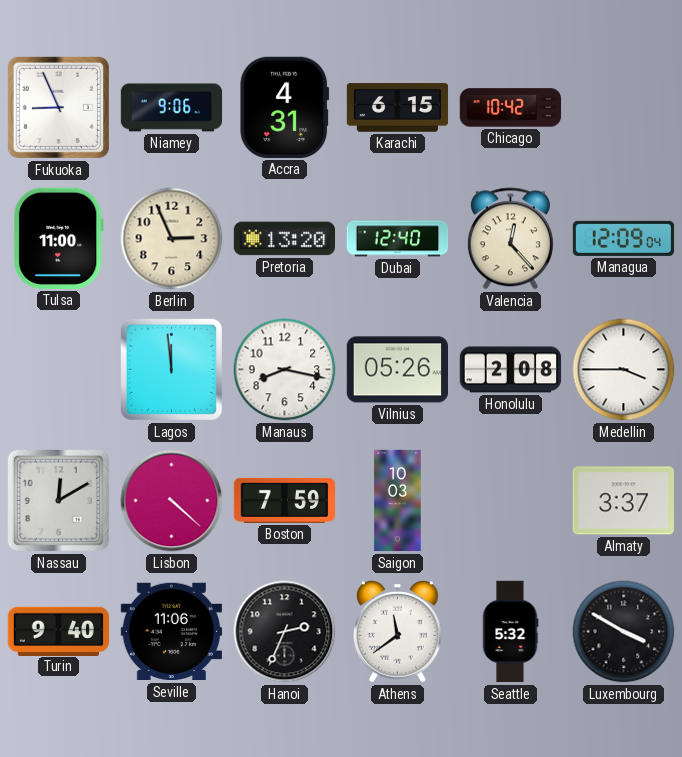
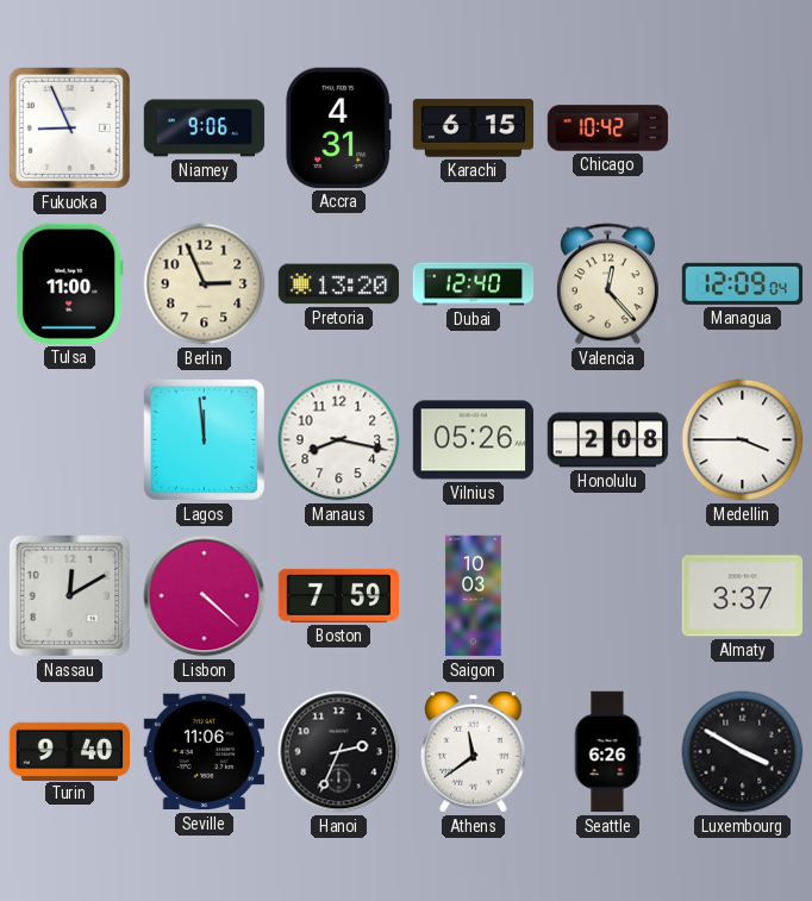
Seattle: 5:32 -> 6:26
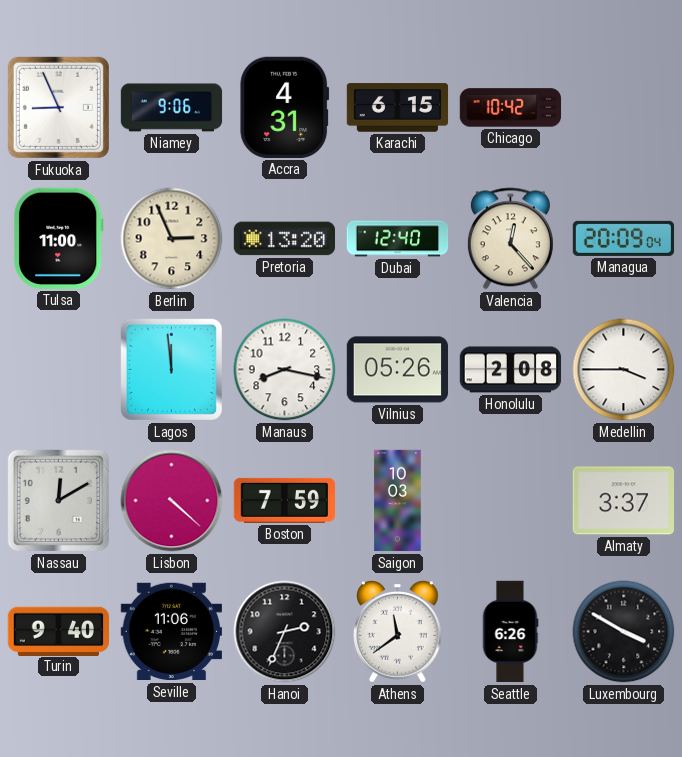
Managua: 12:09 -> 20:09
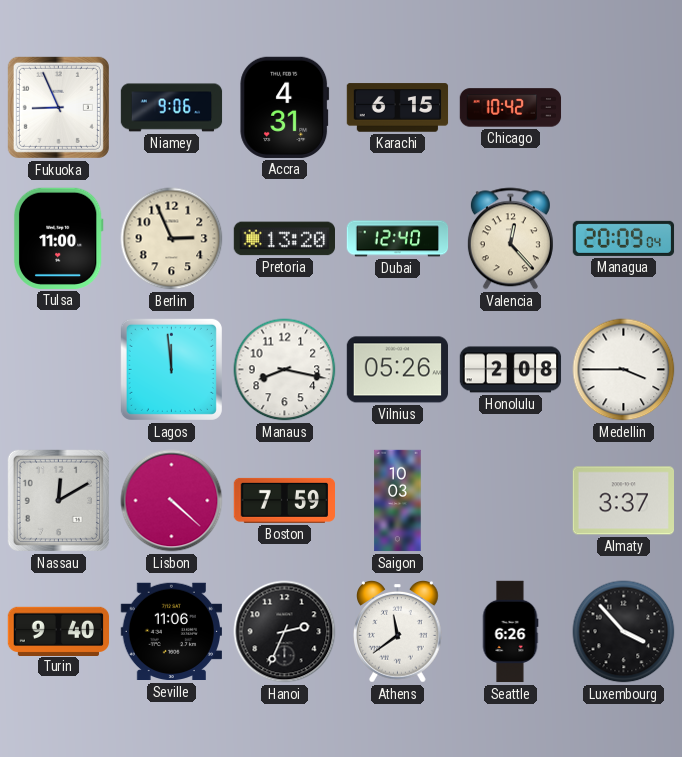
Luxembourg: 3:50 -> 3:53
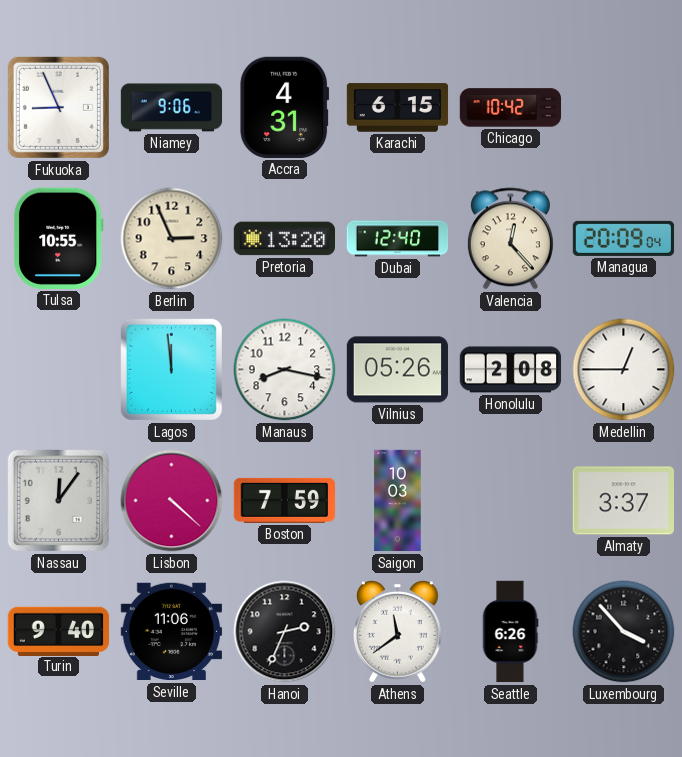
Tulsa: 11:00 -> 10:55
Medellin: 3:45 -> 12:45
Nassau: 12:10 -> 12:06
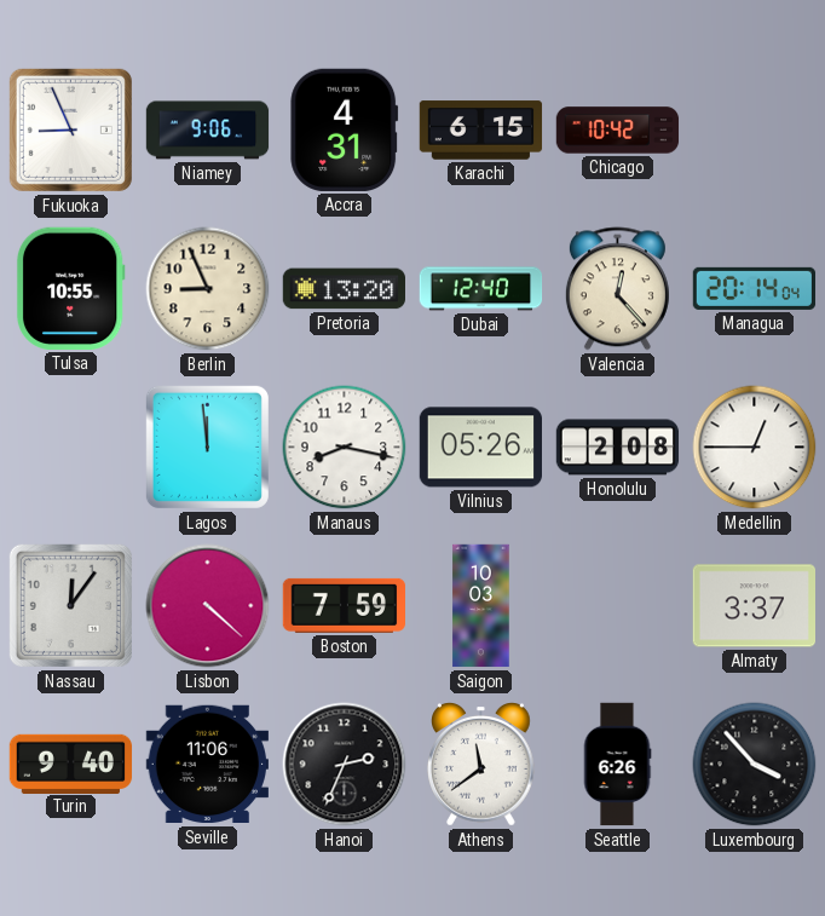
Berlin: 2:56 -> 8:56
Managua: 20:09 -> 20:14
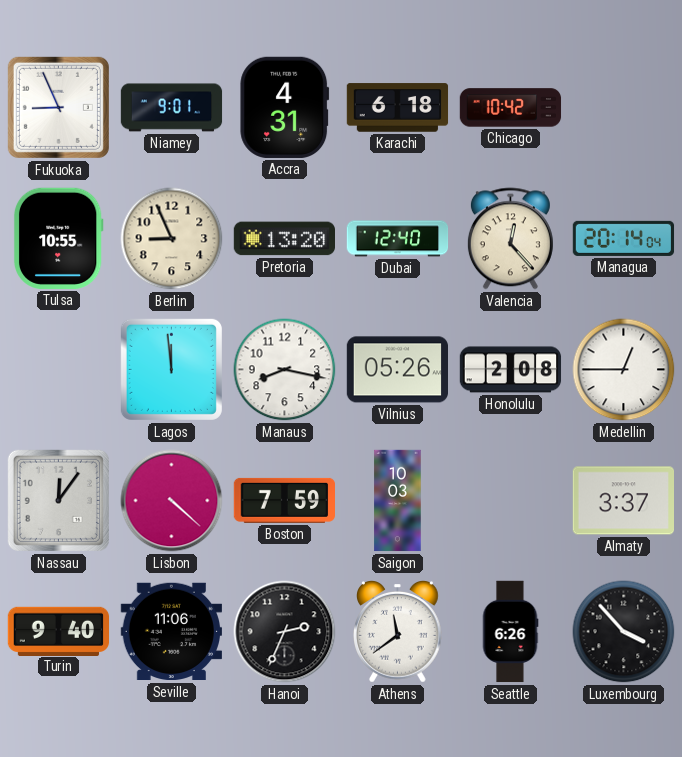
Niamey: 9:06 -> 9:01
Karachi: 6:15 -> 6:18
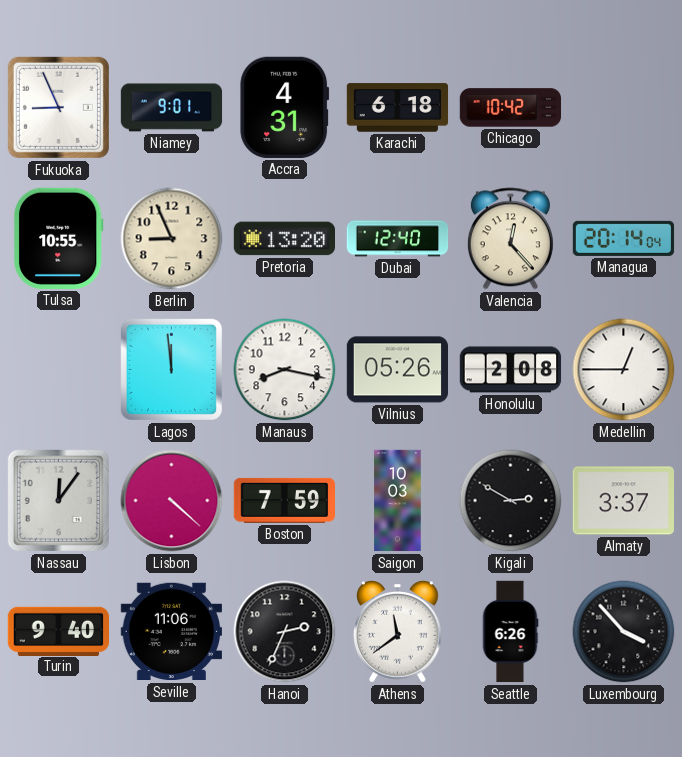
Kigali: none -> 2:50
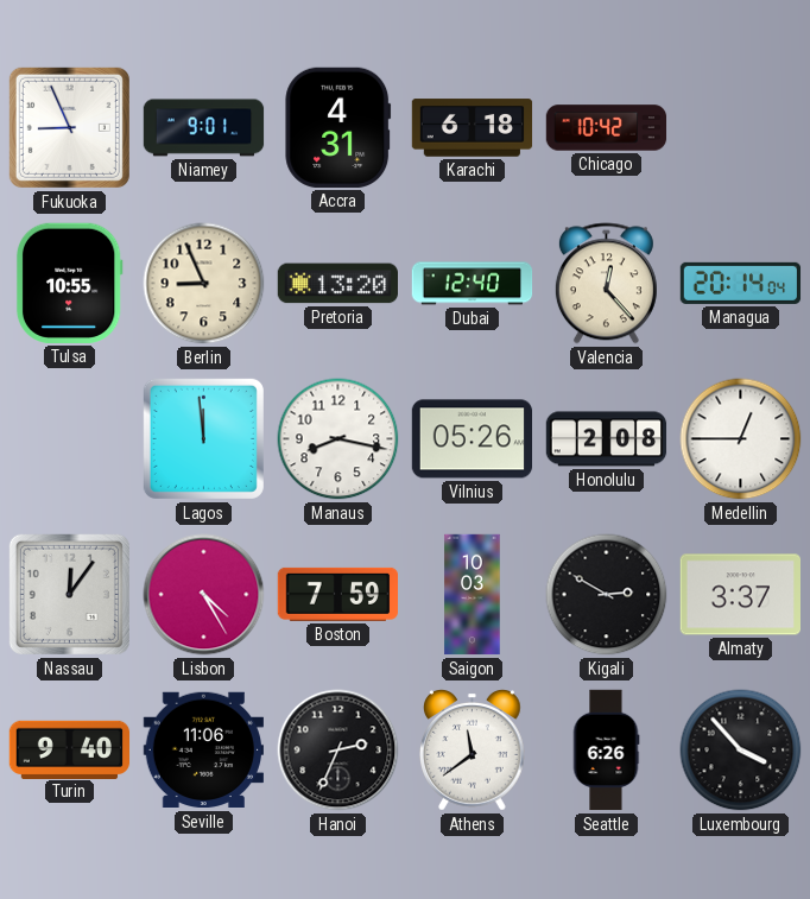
Lisbon: 4:22 -> 4:25
